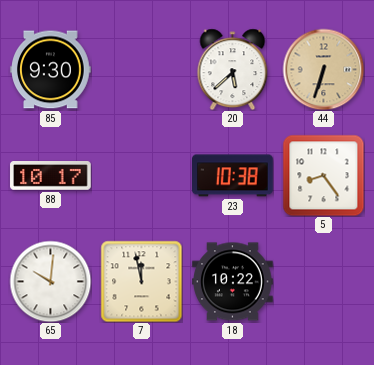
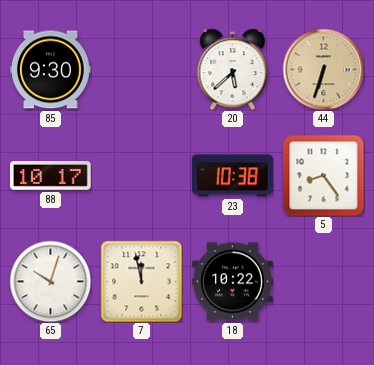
65: 10:01 -> 10:03
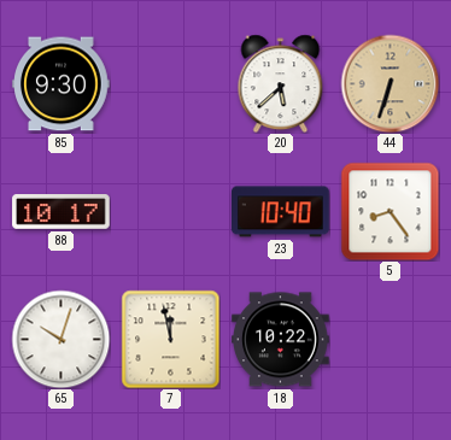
23: 10:38 -> 10:40
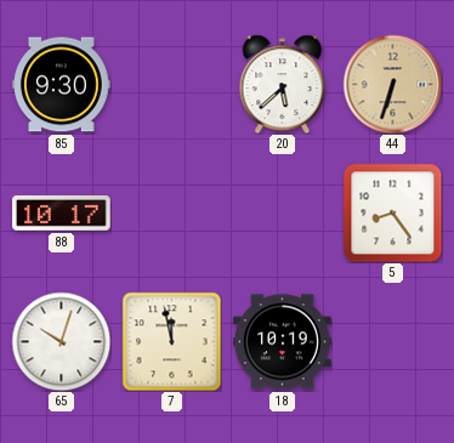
23: 10:40 -> none
18: 10:22 -> 10:19
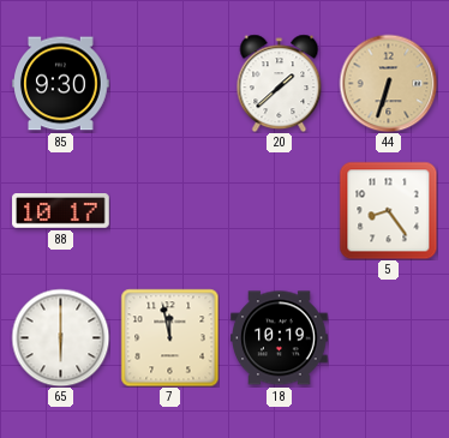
20: 5:38 -> 1:38
65: 10:03 -> 6:00
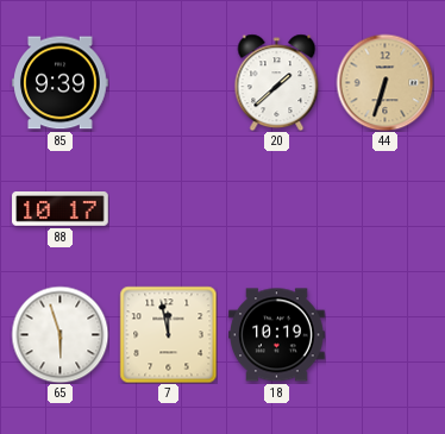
85: 9:30 -> 9:39
5: 8:24 -> none
65: 6:00 -> 5:57
